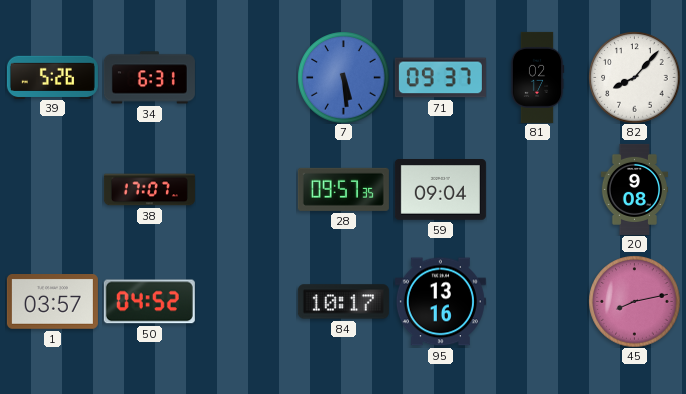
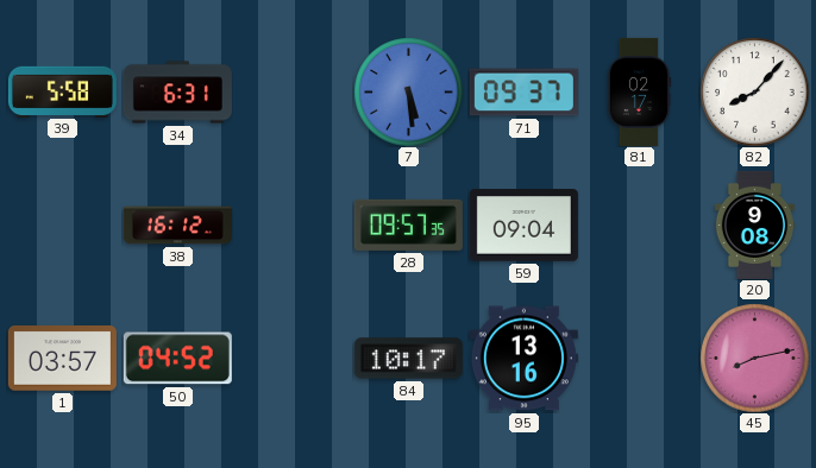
39: 5:26 -> 5:58
38: 17:07 -> 16:12
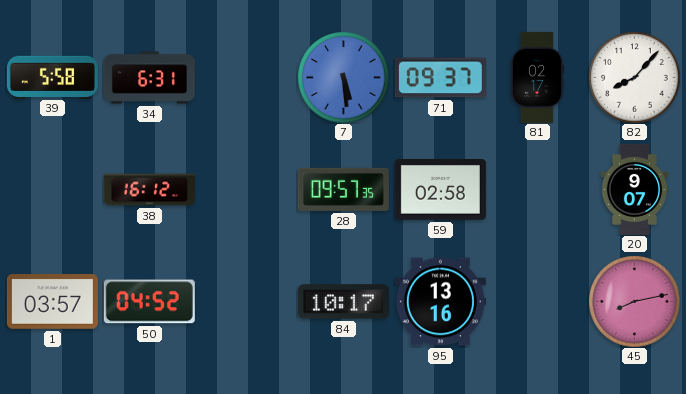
59: 09:04 -> 02:58
20: 9:08 -> 9:07
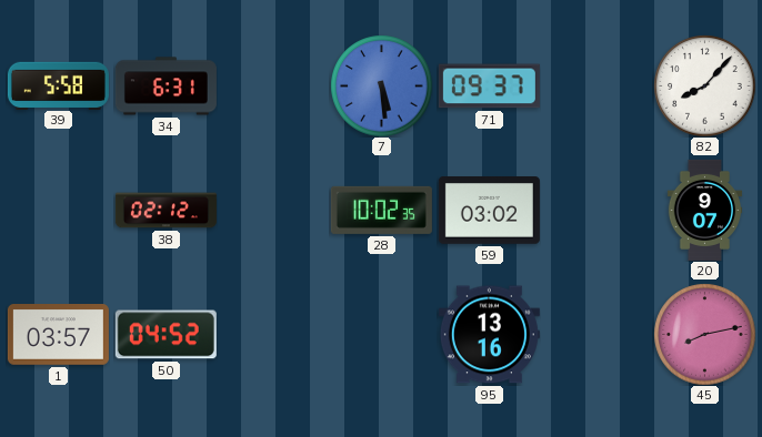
81: 02:17 -> none
38: 16:12 -> 02:12
28: 09:57 -> 10:02
59: 02:58 -> 03:02
84: 10:17 -> none
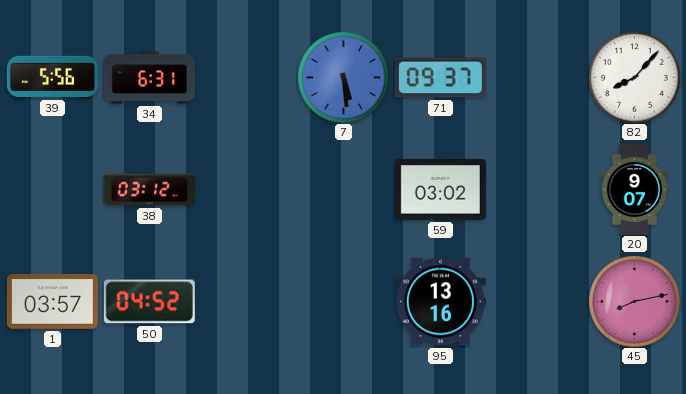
39: 5:58 -> 5:56
38: 02:12 -> 03:12
28: 10:02 -> none
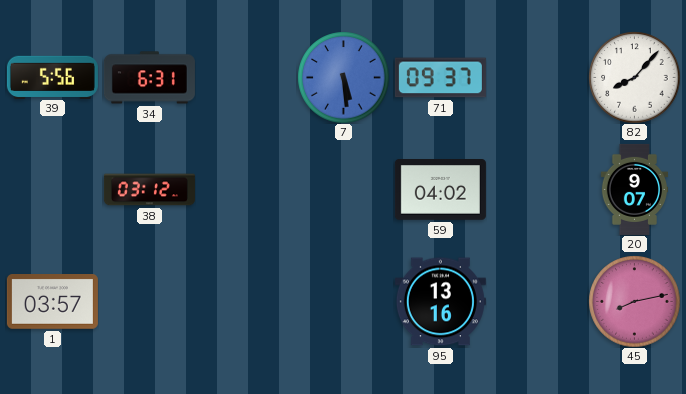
59: 03:02 -> 04:02
50: 04:52 -> none
